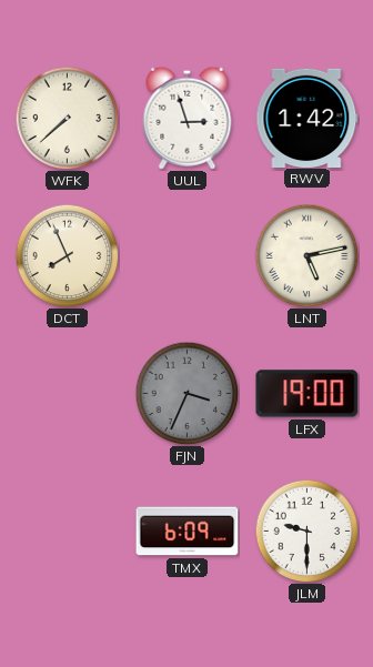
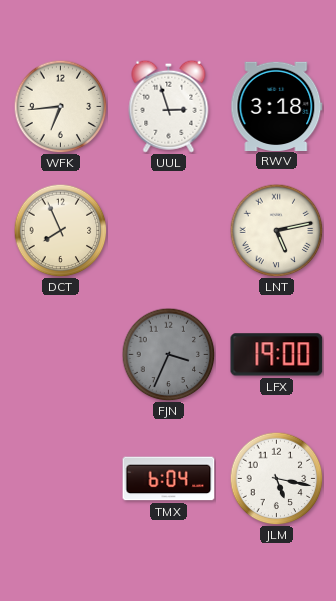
WFK: 7:38 -> 6:44
RWV: 1:42 -> 3:18
TMX: 6:09 -> 6:04
JLM: 9:30 -> 5:17
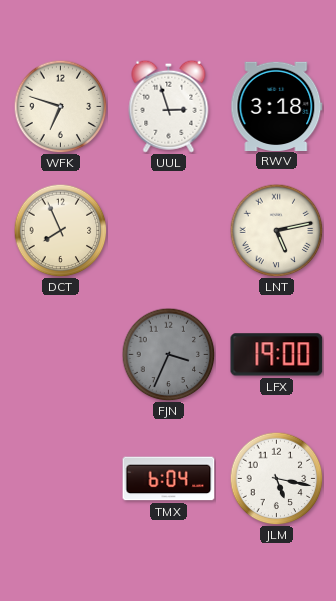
WFK: 6:44 -> 6:48
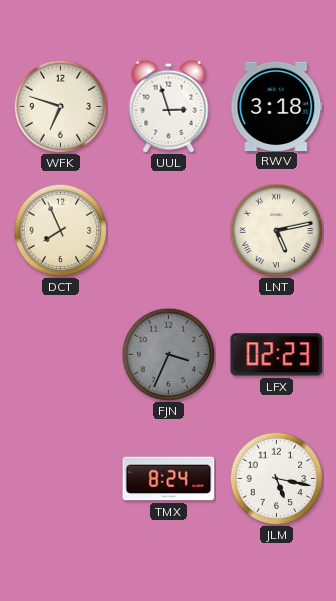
LFX: 19:00 -> 02:23
TMX: 6:04 -> 8:24
